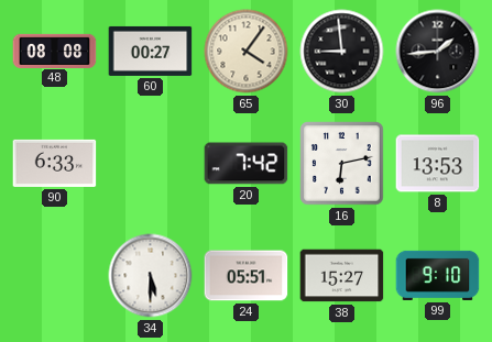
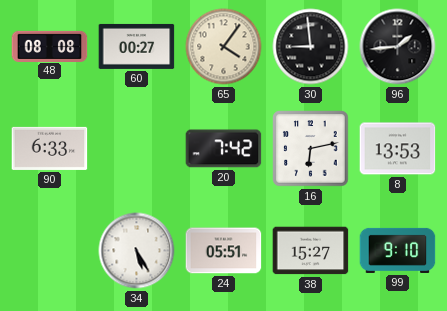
34: 5:30 -> 5:25
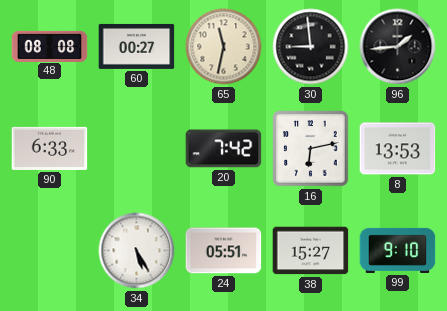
65: 4:06 -> 11:32
